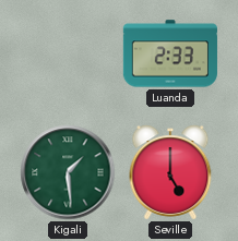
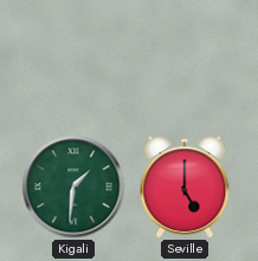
Luanda: 2:33 -> none
Kigali: 1:29 -> 1:31
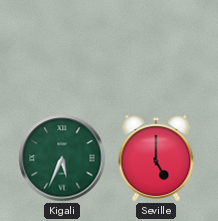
Kigali: 1:31 -> 5:34
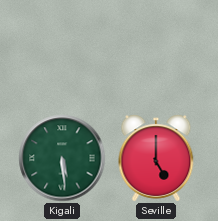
Kigali: 5:34 -> 5:29
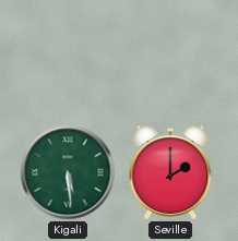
Seville: 5:00 -> 2:00
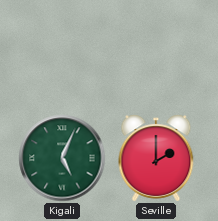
Kigali: 5:29 -> 5:04
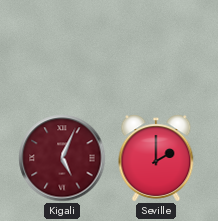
Kigali dial: green -> burgundy
